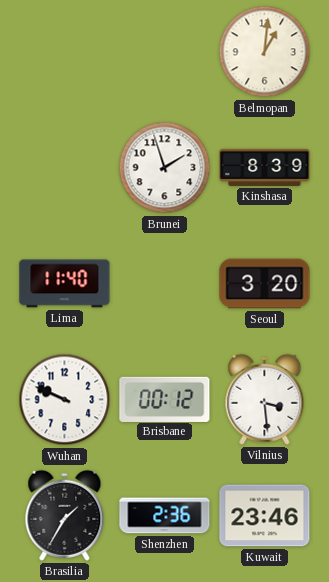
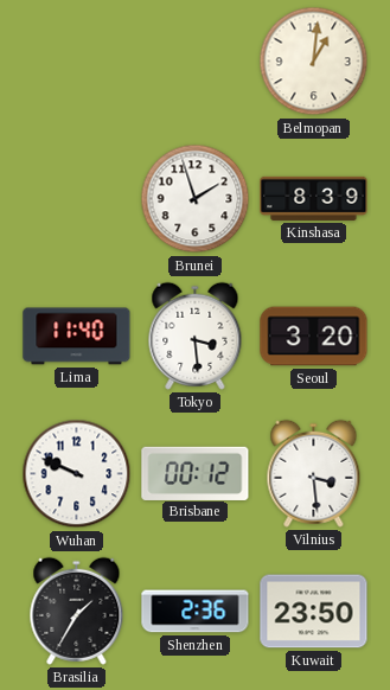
Tokyo: none -> 3:29
Kuwait: 23:46 -> 23:50
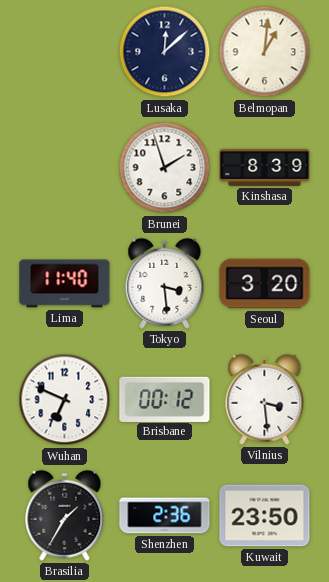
Lusaka: none -> 12:08
Wuhan: 9:49 -> 6:49
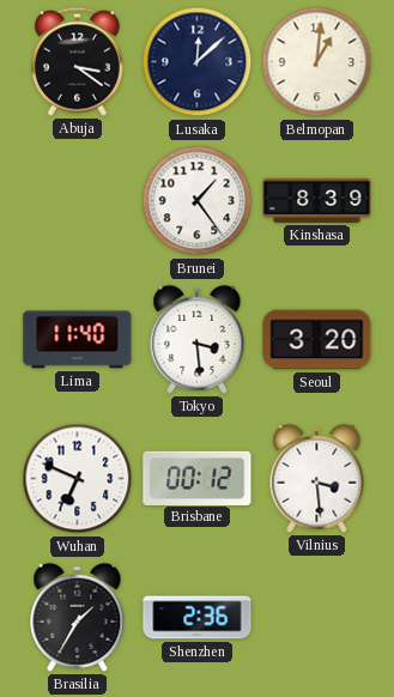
Abuja: none -> 3:21
Brunei: 1:57 -> 1:24
Kuwait: 23:50 -> none
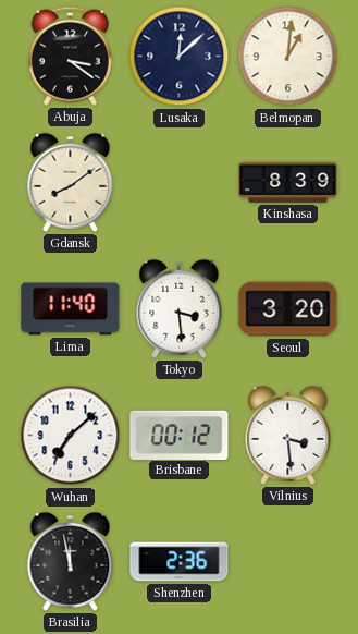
Gdansk: none -> 8:09
Brunei: 1:24 -> none
Wuhan: 6:49 -> 7:08
Brasilia: 1:35 -> 11:58
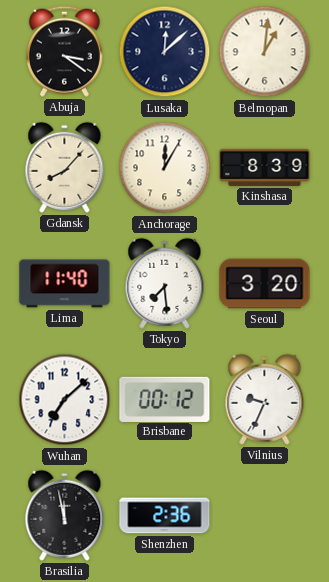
Gdansk: 8:09 -> 8:07
Anchorage: none -> 12:05
Tokyo: 3:29 -> 7:29
Vilnius: 3:29 -> 9:34
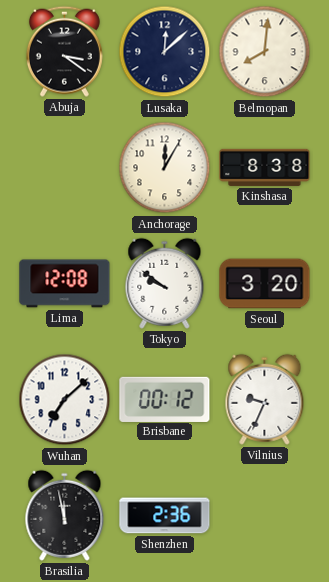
Belmopan: 1:01 -> 8:01
Gdansk: 8:07 -> none
Kinshasa: 8:39 -> 8:38
Lima: 11:40 -> 12:08
Tokyo: 7:29 -> 9:51
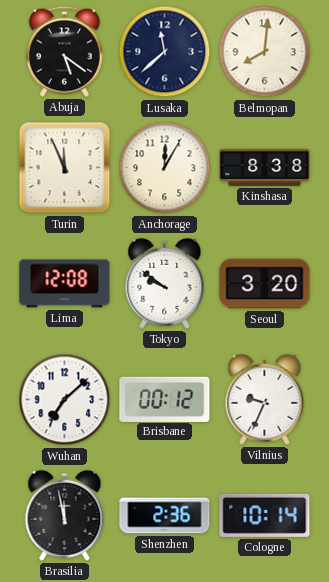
Abuja: 3:21 -> 5:21
Lusaka: 12:08 -> 11:38
Turin: none -> 11:56
Cologne: none -> 10:14
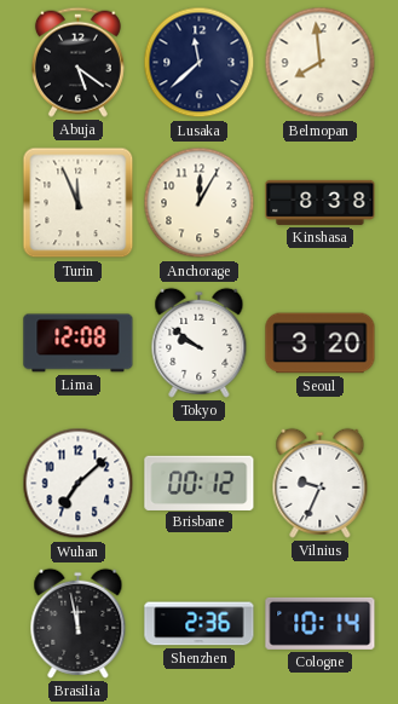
Belmopan: 8:01 -> 7:59
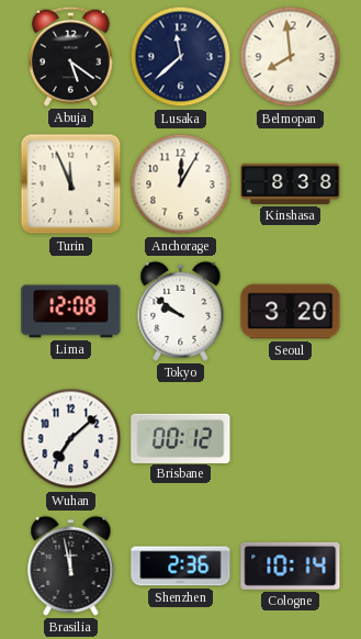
Vilnius: 9:34 -> none
